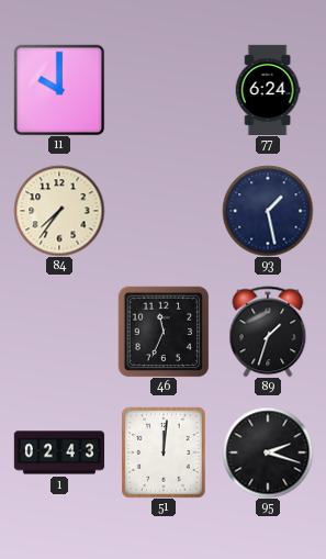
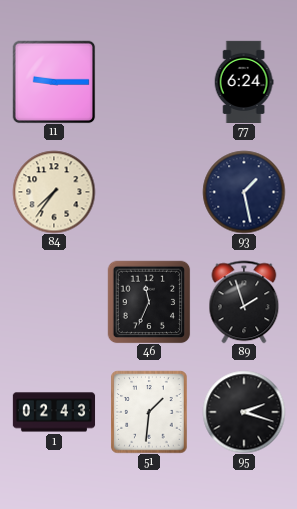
11: 10:00 -> 9:15
89: 1:33 -> 1:57
51: 12:01 -> 1:31
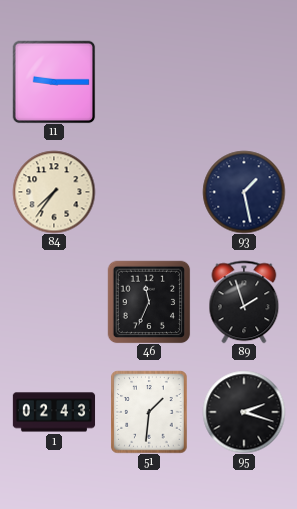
77: 6:24 -> none
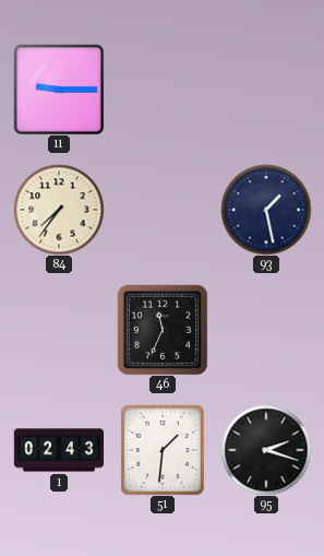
89: 1:57 -> none
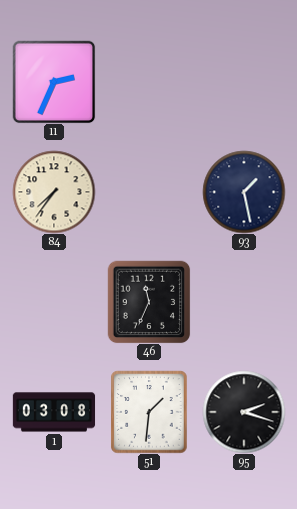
11: 9:15 -> 2:34
1: 02:43 -> 03:08
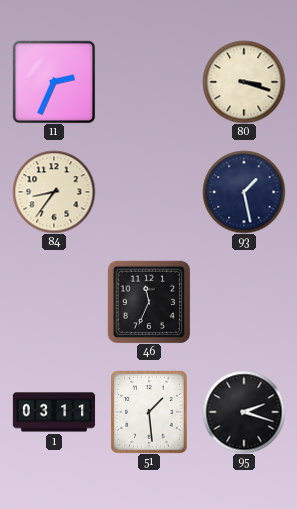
80: none -> 3:18
84: 7:36 -> 8:36
1: 03:08 -> 03:11
51: 1:31 -> 1:29
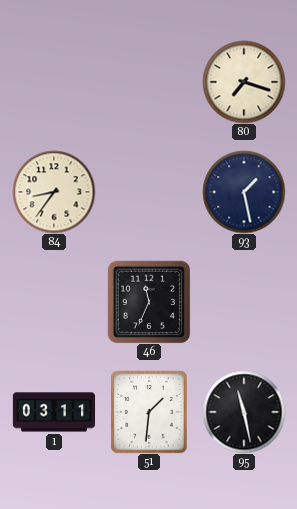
11: 2:34 -> none
80: 3:18 -> 7:18
51: 1:29 -> 1:31
95: 2:18 -> 11:28
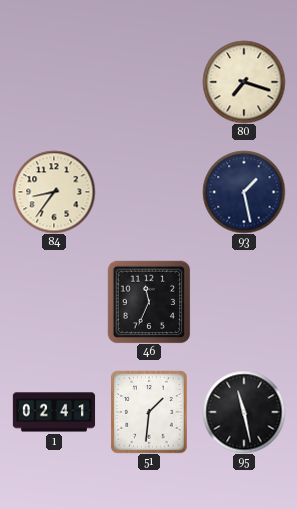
1: 03:11 -> 02:41
